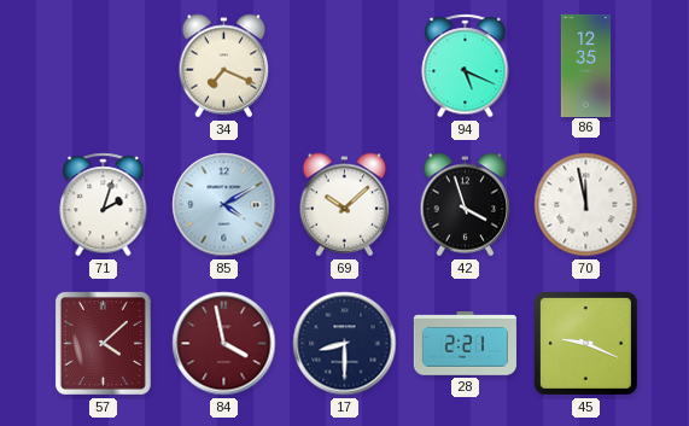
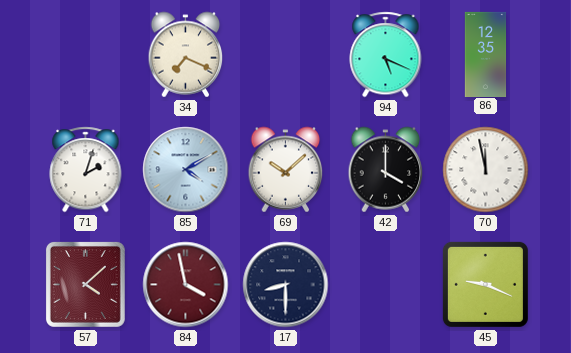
42: 3:57 -> 4:00
28: 2:21 -> none
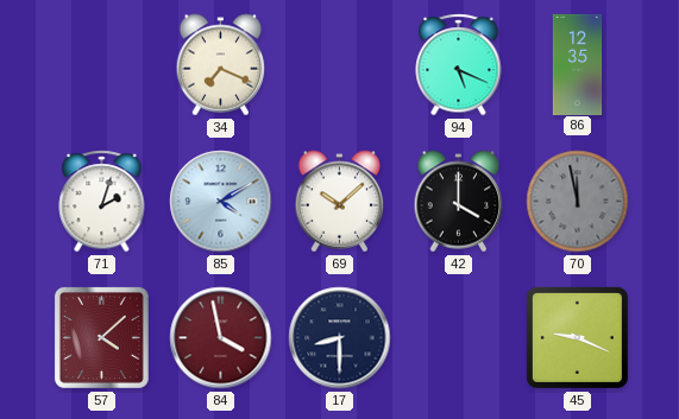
70 dial: white -> grey
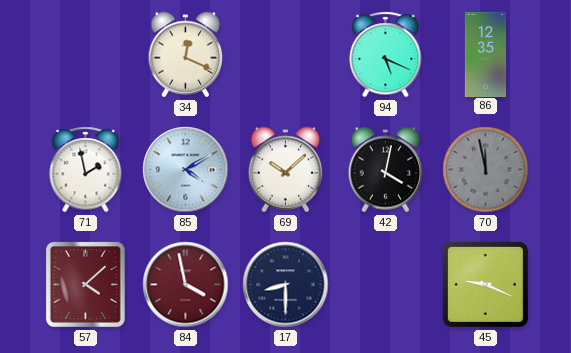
34: 7:19 -> 12:19
71: 2:03 -> 1:58
42: 4:00 -> 4:02
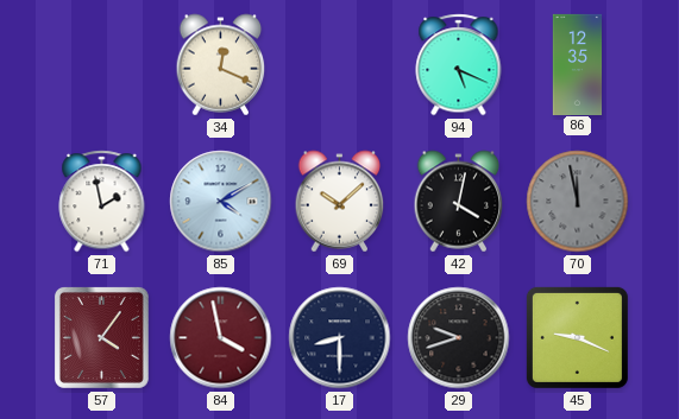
57: 4:08 -> 4:06
29: none -> 9:42
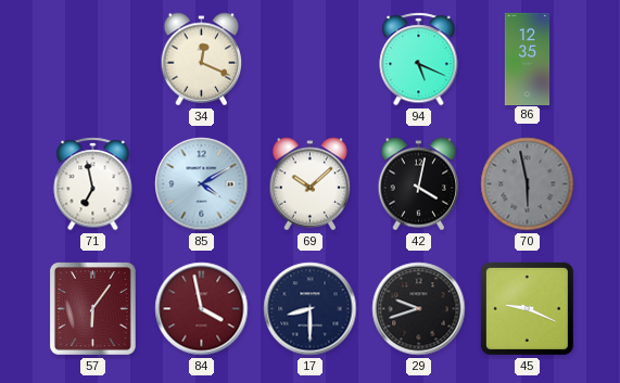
71: 1:58 -> 6:58
70: 11:58 -> 5:58
57: 4:06 -> 6:06
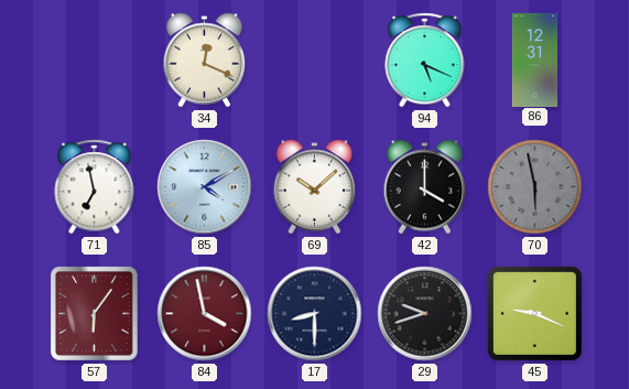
86: 12:35 -> 12:31
42: 4:02 -> 4:00
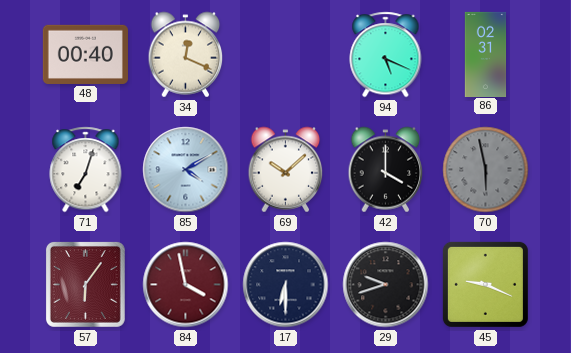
48: none -> 00:40
86: 12:31 -> 02:31
71: 6:58 -> 7:03
17: 8:30 -> 6:30
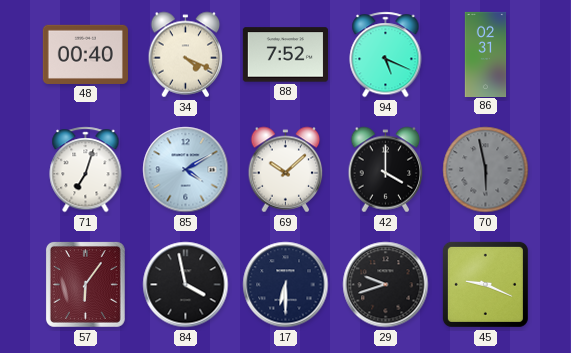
34: 12:19 -> 4:19
88: none -> 7:52
84 dial: burgundy -> black
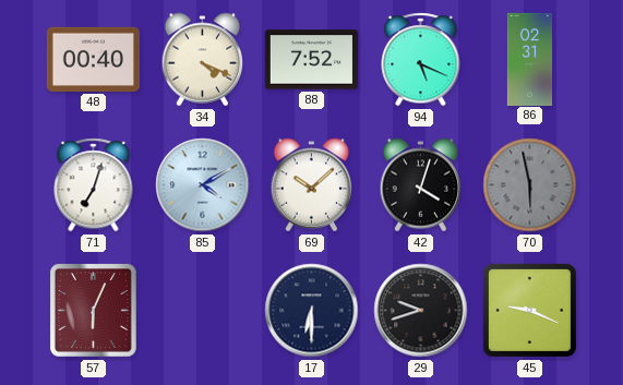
42: 4:00 -> 4:03
57: 6:06 -> 6:04
84: 3:58 -> none
